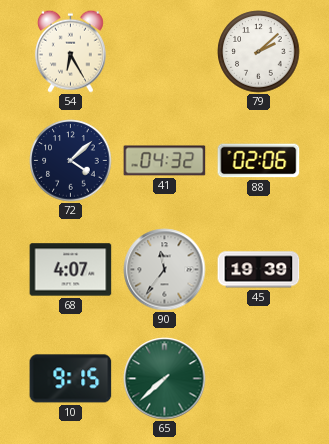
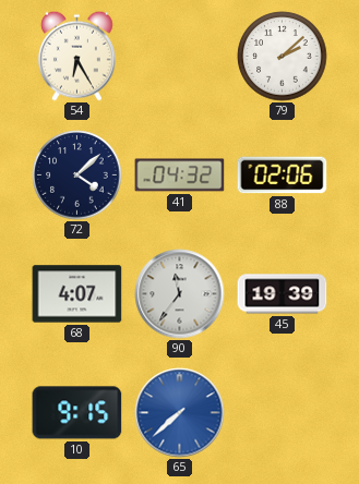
65 dial: green -> blue
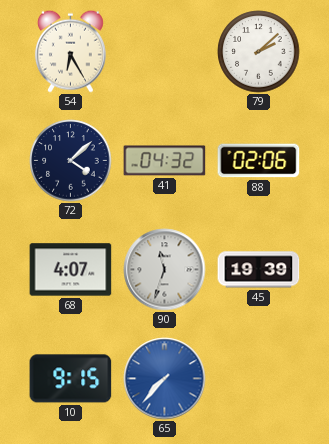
90: 11:36 -> 11:33
65: 7:38 -> 7:37
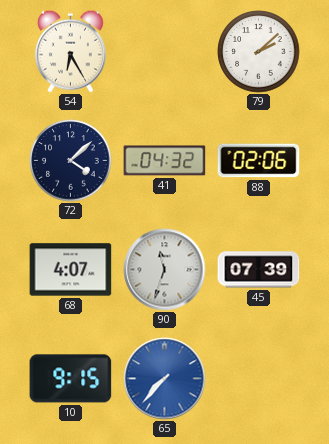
45: 19:39 -> 07:39
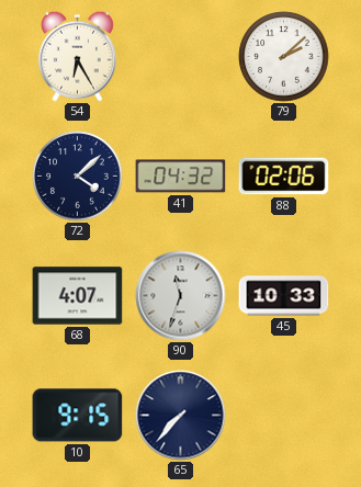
45: 07:39 -> 10:33
65 dial: blue -> navy
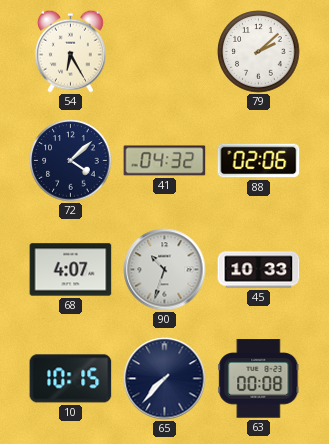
90: 11:33 -> 10:33
10: 9:15 -> 10:15
63: none -> 00:08
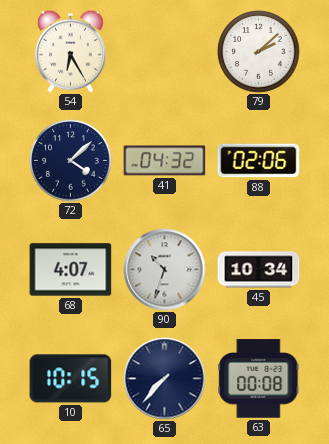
45: 10:33 -> 10:34
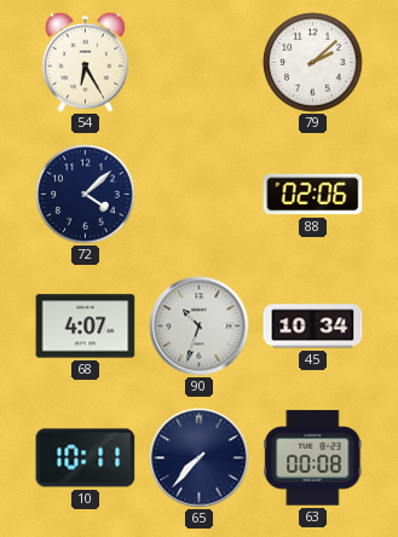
41: 04:32 -> none
10: 10:15 -> 10:11
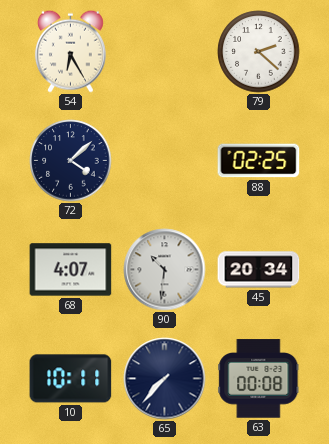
79: 2:08 -> 2:22
88: 02:06 -> 02:25
90: 10:33 -> 10:31
45: 10:34 -> 20:34
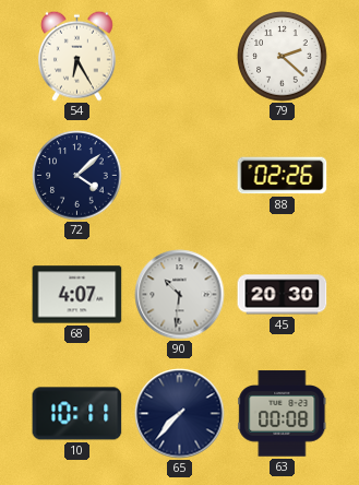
88: 02:25 -> 02:26
45: 20:34 -> 20:30
